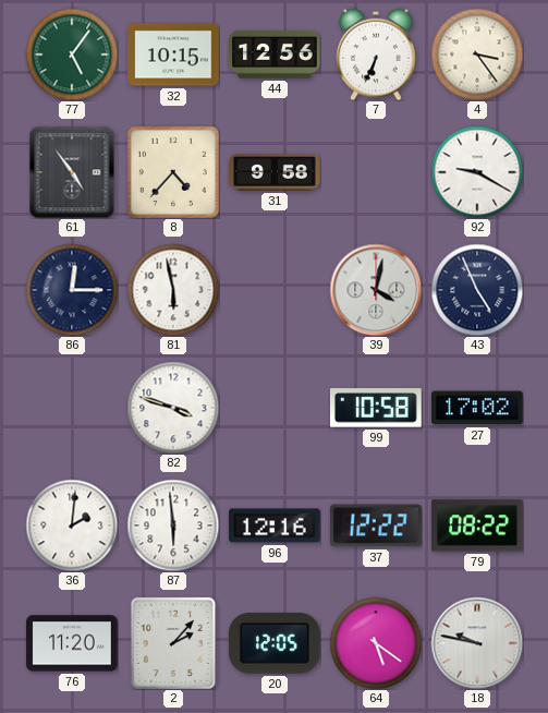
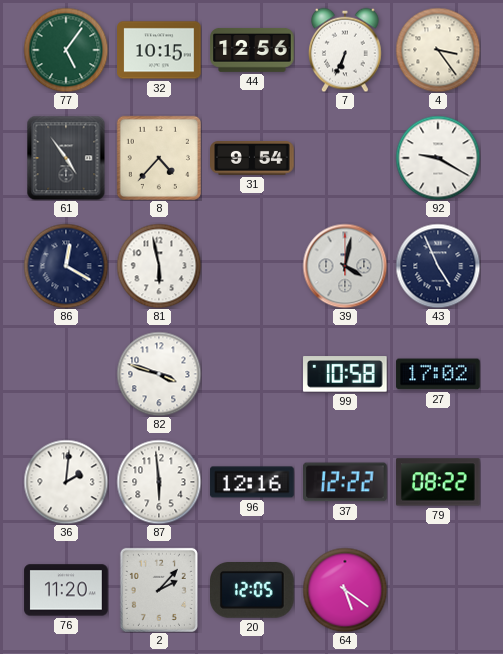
31: 9:58 -> 9:54
86: 12:15 -> 12:20
18: 9:47 -> none
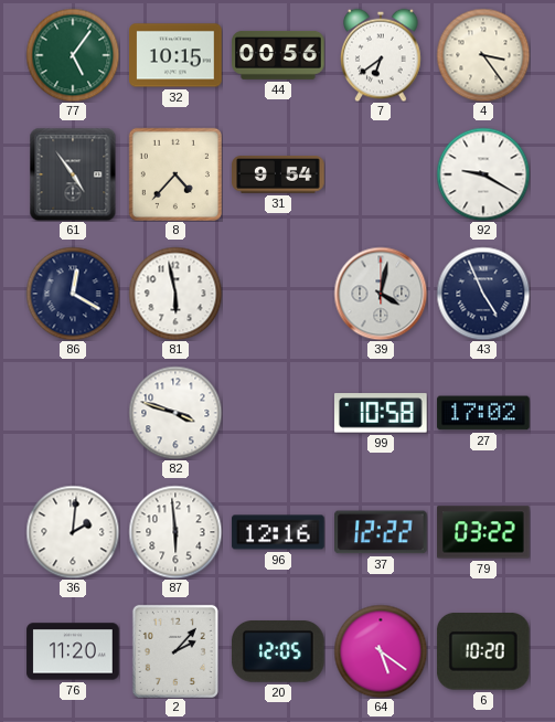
44: 12:56 -> 00:56
7: 6:34 -> 6:39
79: 08:22 -> 03:22
6: none -> 10:20
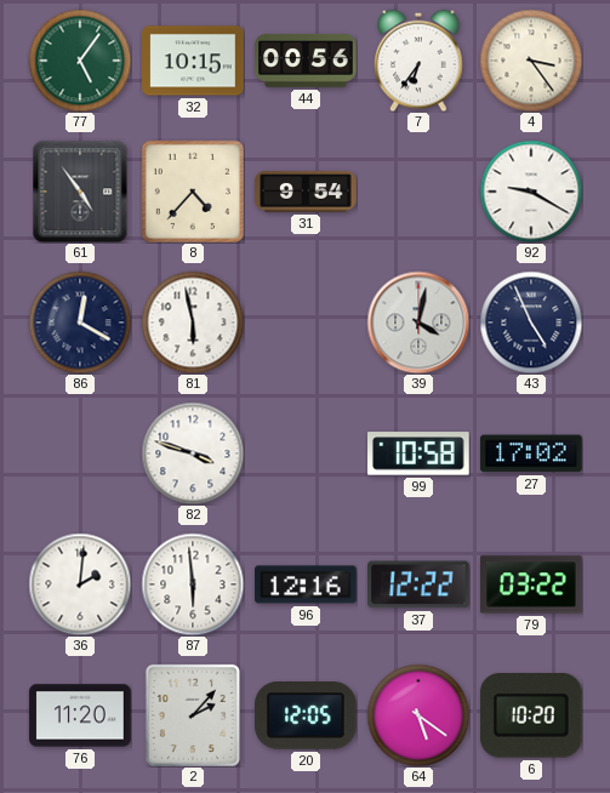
7: 6:39 -> 6:36
